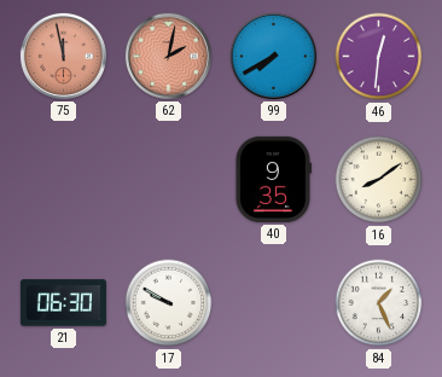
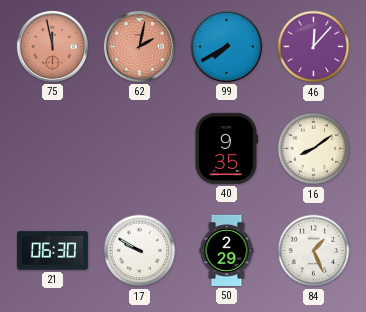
46: 12:31 -> 12:07
50: none -> 2:29
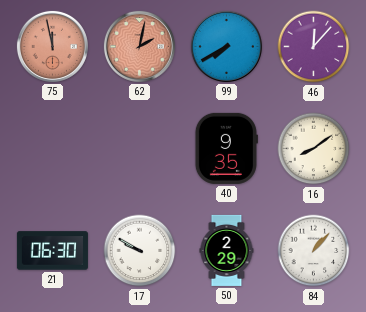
84: 1:26 -> 1:07
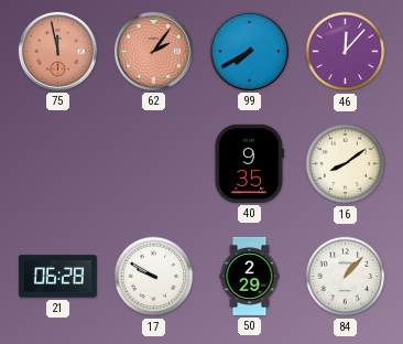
62: 2:02 -> 2:06
21: 06:30 -> 06:28
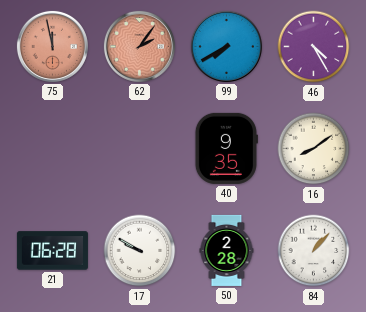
46: 12:07 -> 4:25
50: 2:29 -> 2:28
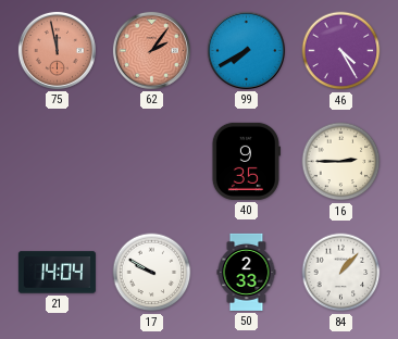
16: 8:09 -> 2:45
21: 06:28 -> 14:04
50: 2:28 -> 2:33
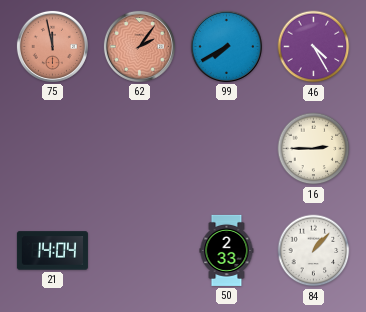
40: 9:35 -> none
17: 9:50 -> none
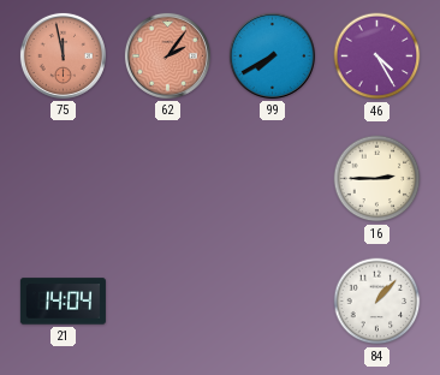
50: 2:33 -> none
